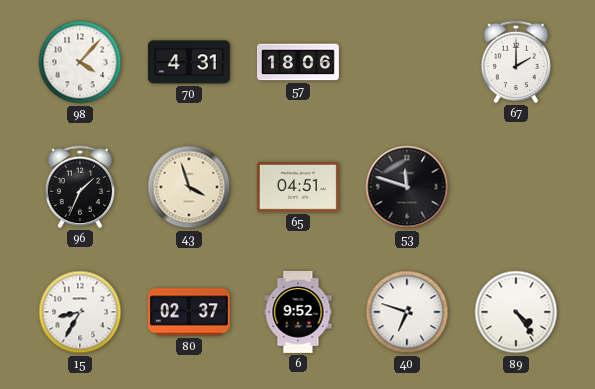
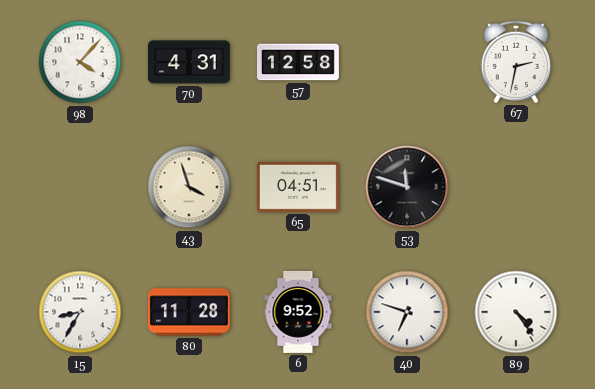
57: 18:06 -> 12:58
67: 2:00 -> 2:32
96: 1:34 -> none
80: 02:37 -> 11:28
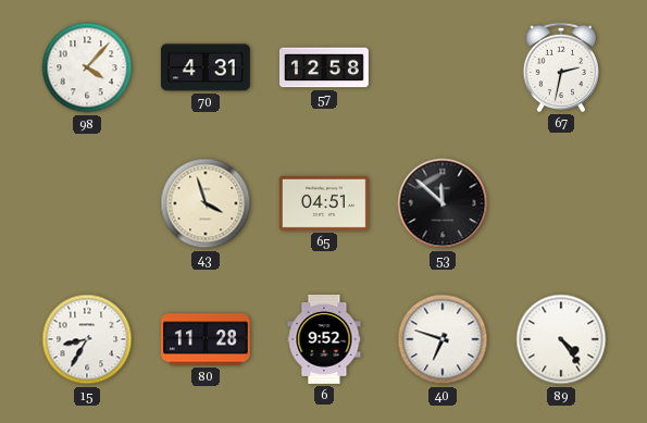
53: 11:48 -> 11:52
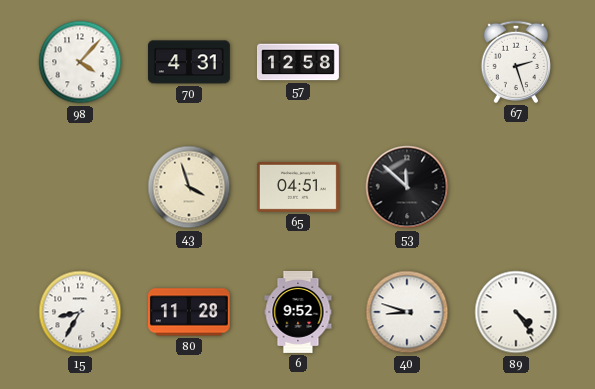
67: 2:32 -> 2:27
40: 6:48 -> 8:48
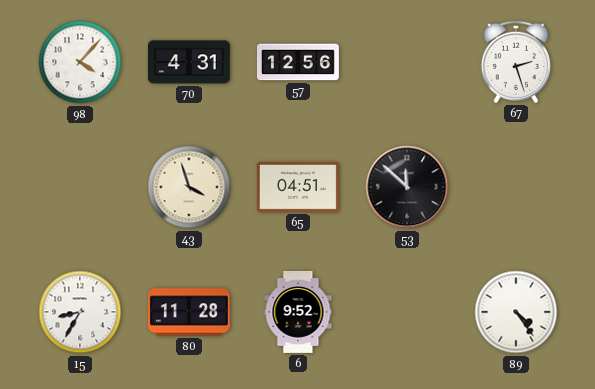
57: 12:58 -> 12:56
40: 8:48 -> none
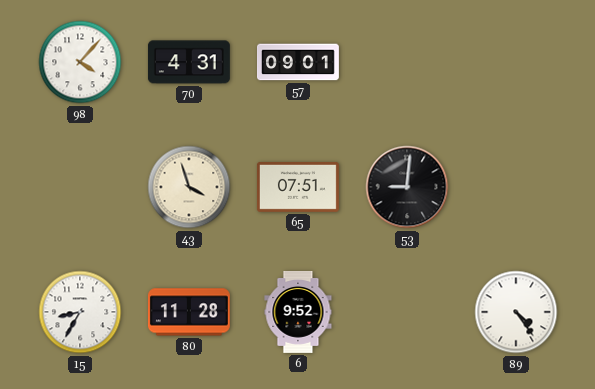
57: 12:56 -> 09:01
67: 2:27 -> none
65: 04:51 -> 07:51
53: 11:52 -> 9:01
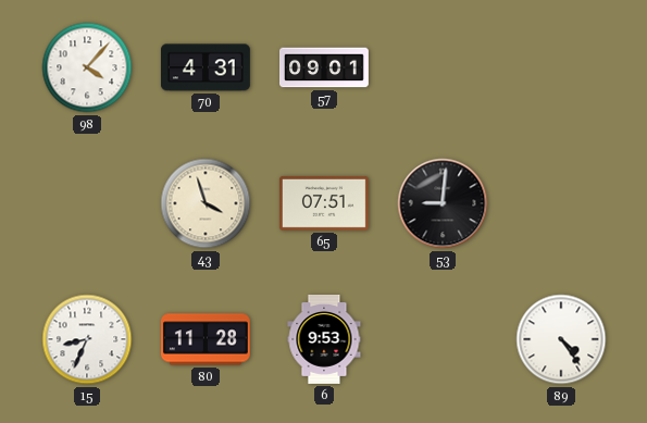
15: 8:35 -> 8:34
6: 9:52 -> 9:53
